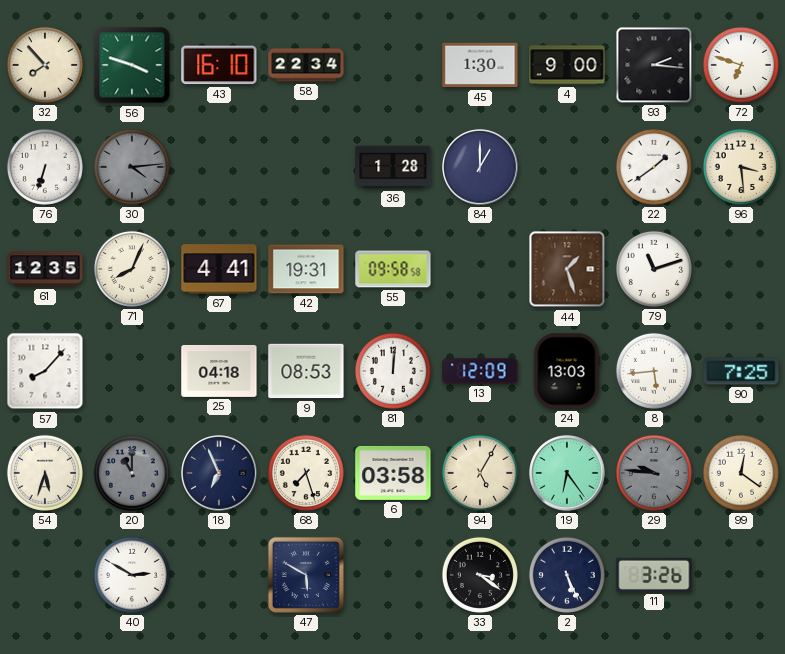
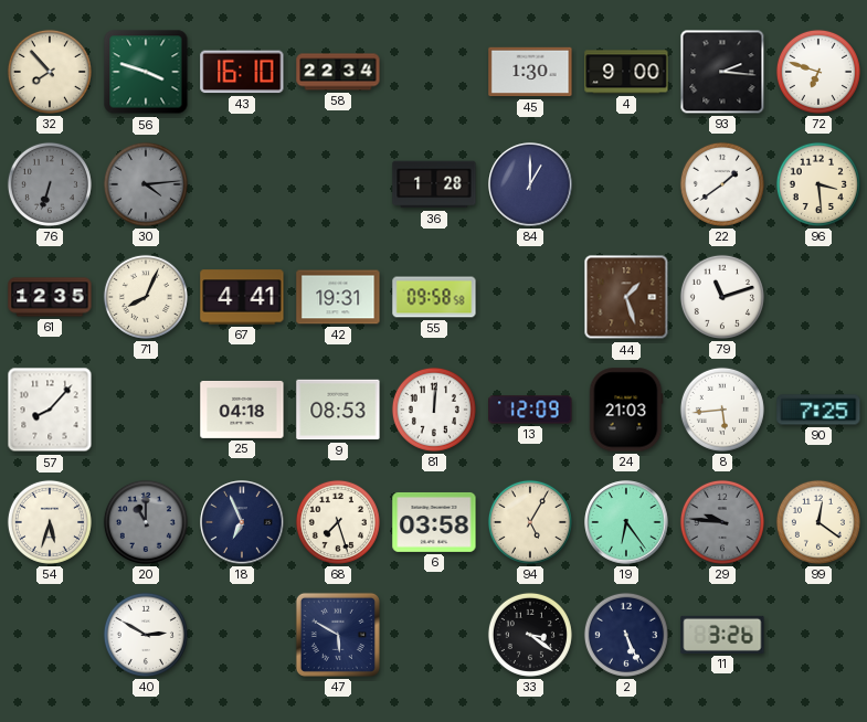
76 dial: white -> grey
24: 13:03 -> 21:03
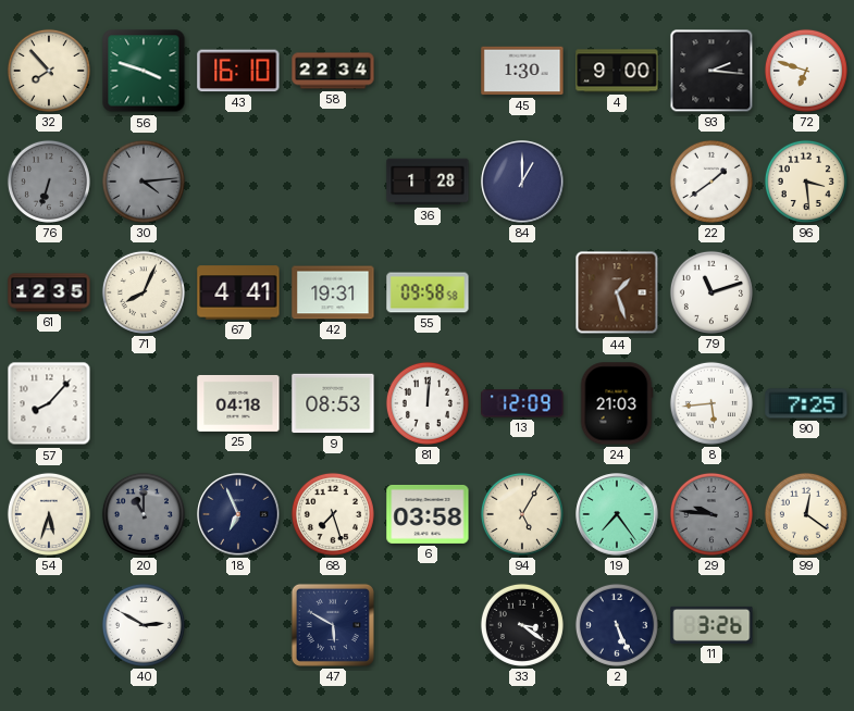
19: 6:24 -> 7:24
